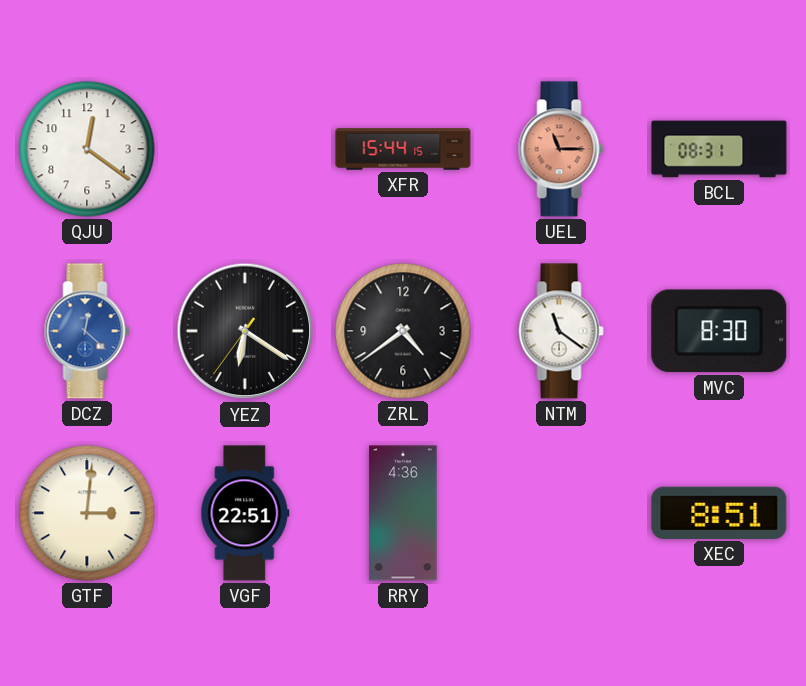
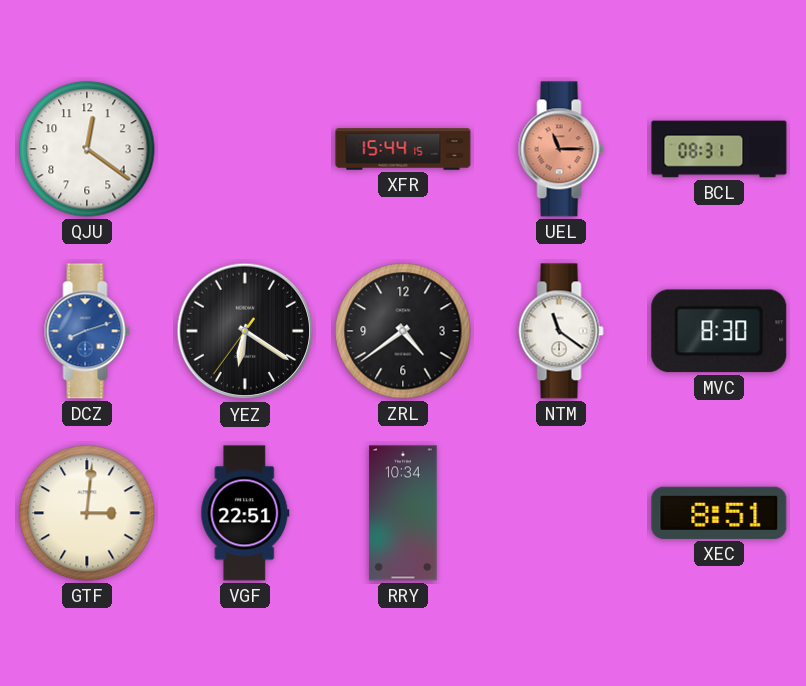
DCZ: 12:22 -> 8:12
RRY: 4:36 -> 10:34
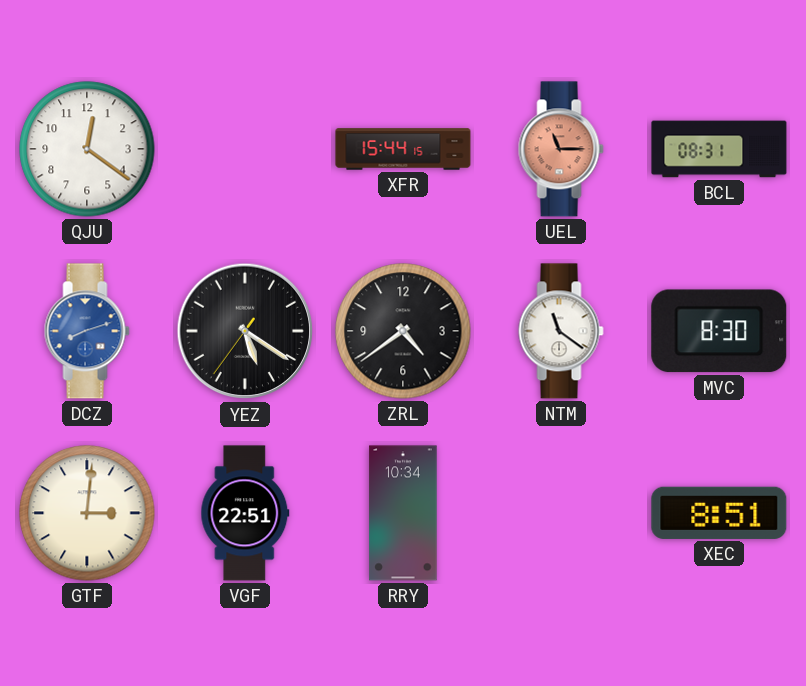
YEZ: 6:20 -> 5:20
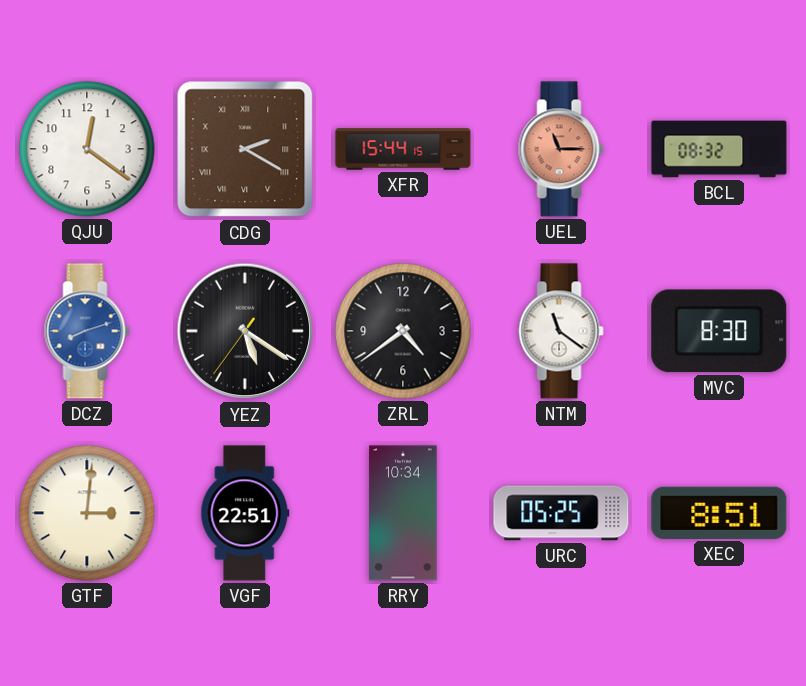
CDG: none -> 2:20
BCL: 08:31 -> 08:32
URC: none -> 05:25
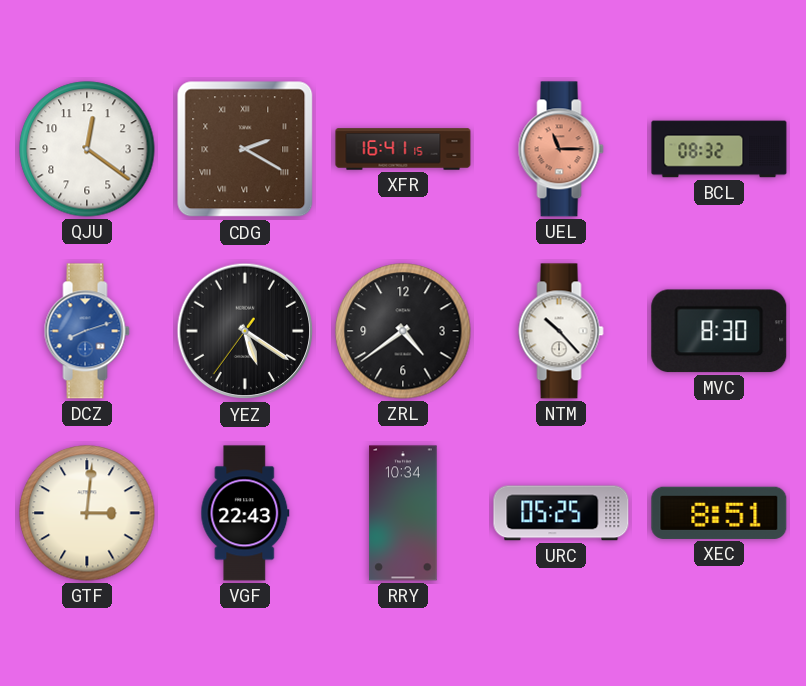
XFR: 15:44 -> 16:41
NTM: 11:21 -> 10:23
VGF: 22:51 -> 22:43
